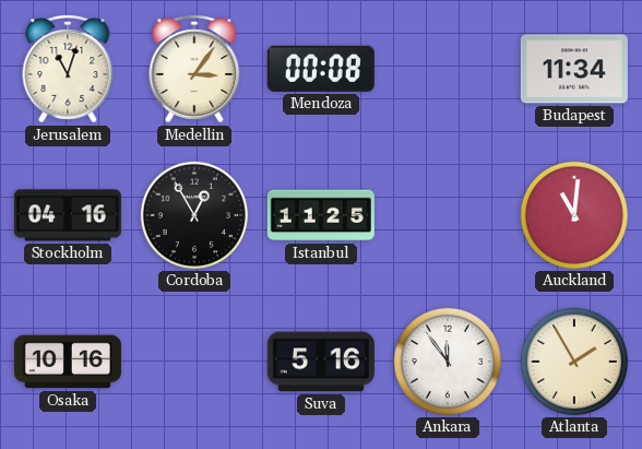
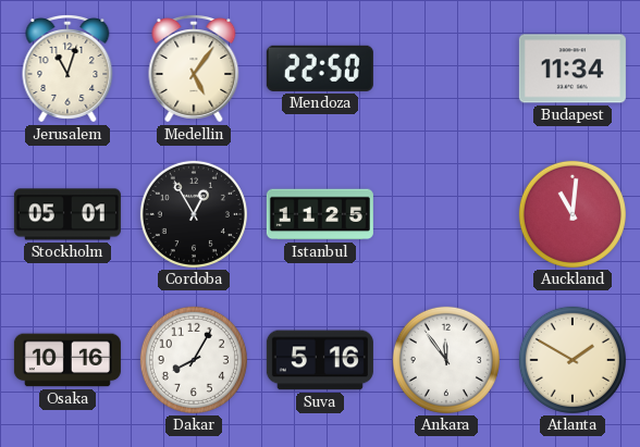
Medellin: 3:06 -> 5:06
Mendoza: 00:08 -> 22:50
Stockholm: 04:16 -> 05:01
Dakar: none -> 8:05
Atlanta: 1:55 -> 1:50
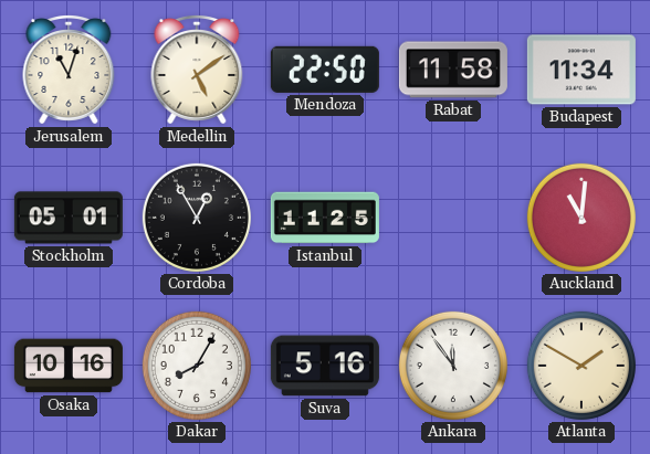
Medellin: 5:06 -> 5:09
Rabat: none -> 11:58
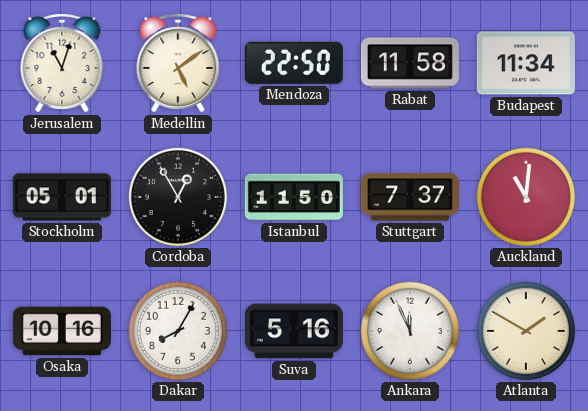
Istanbul: 11:25 -> 11:50
Stuttgart: none -> 7:37
Ankara: 11:54 -> 11:56
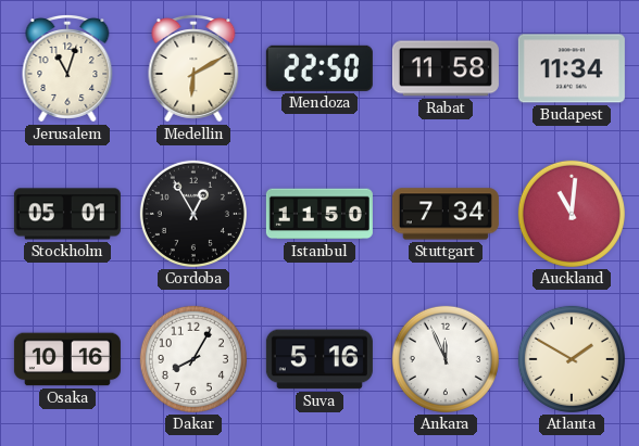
Medellin: 5:09 -> 6:10
Stuttgart: 7:37 -> 7:34
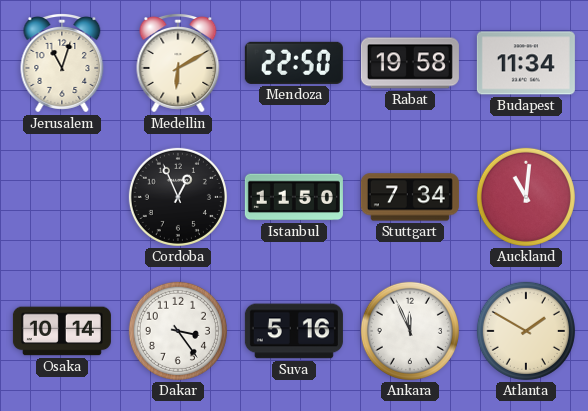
Rabat: 11:58 -> 19:58
Stockholm: 05:01 -> none
Cordoba: 12:55 -> 12:56
Osaka: 10:16 -> 10:14
Dakar: 8:05 -> 3:24
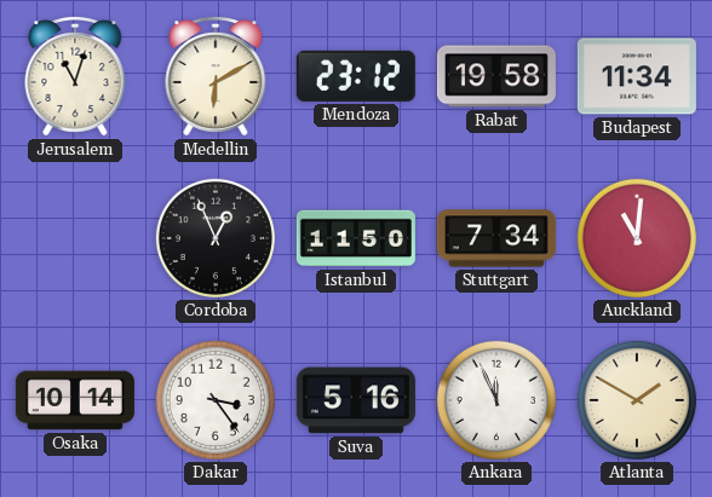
Mendoza: 22:50 -> 23:12
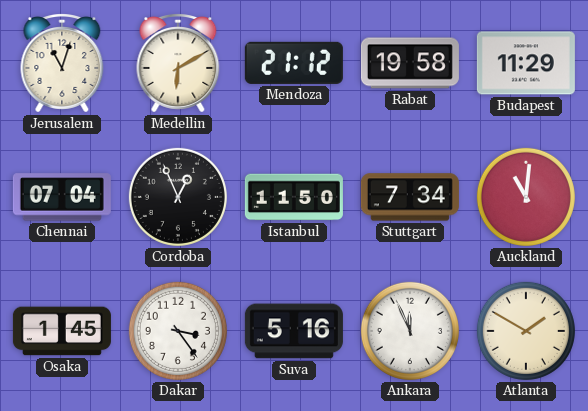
Mendoza: 23:12 -> 21:12
Budapest: 11:34 -> 11:29
Chennai: none -> 07:04
Osaka: 10:14 -> 1:45
